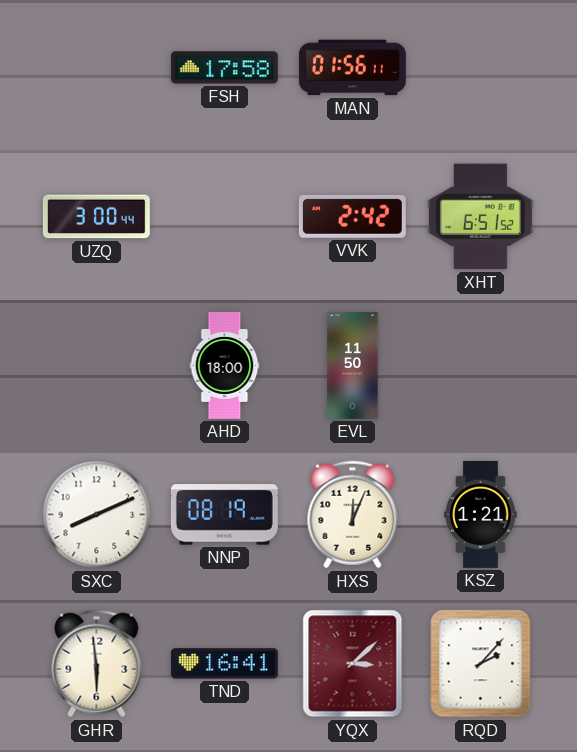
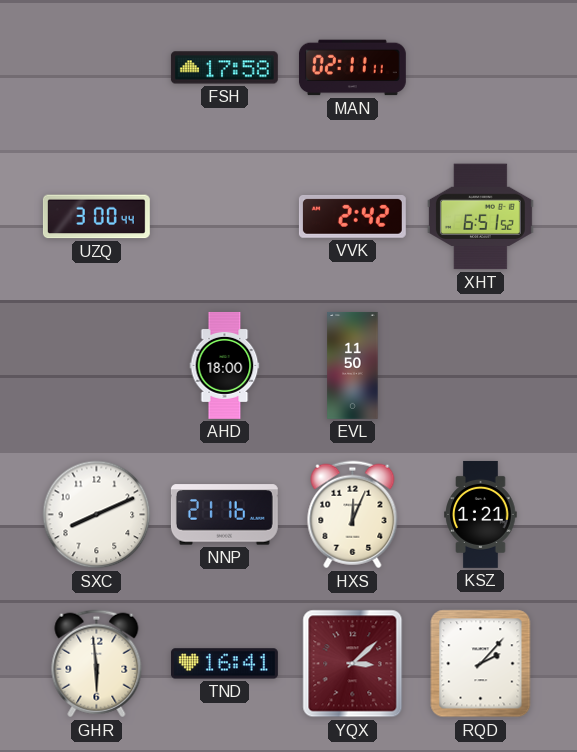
MAN: 01:56 -> 02:11
NNP: 08:19 -> 21:16
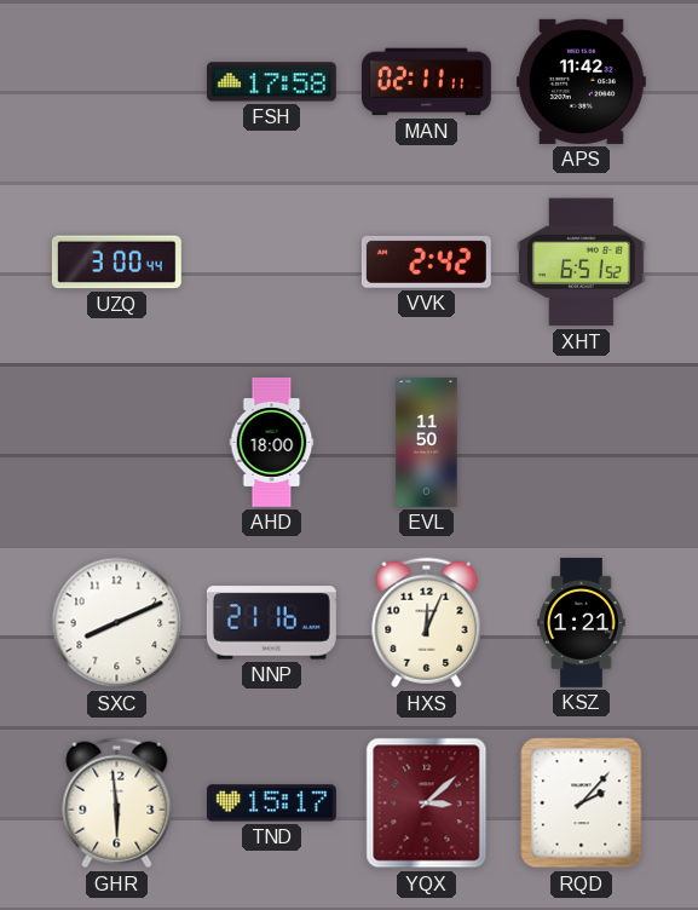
APS: none -> 11:42
TND: 16:41 -> 15:17
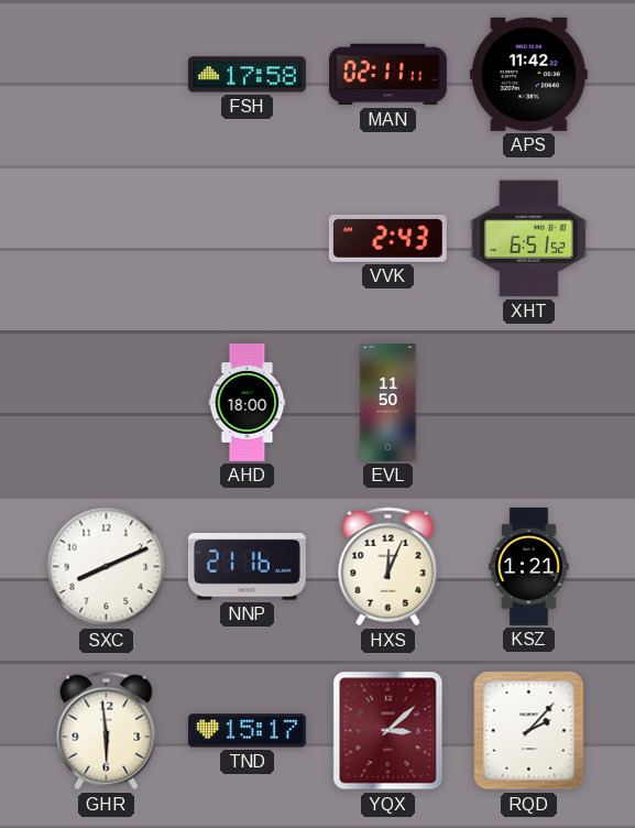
UZQ: 3:00 -> none
VVK: 2:42 -> 2:43
